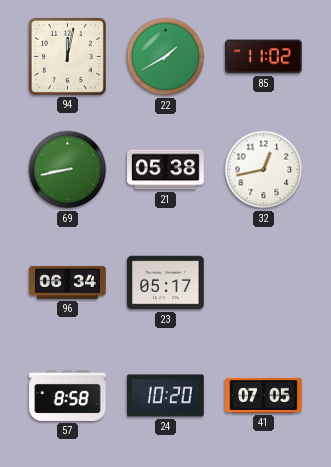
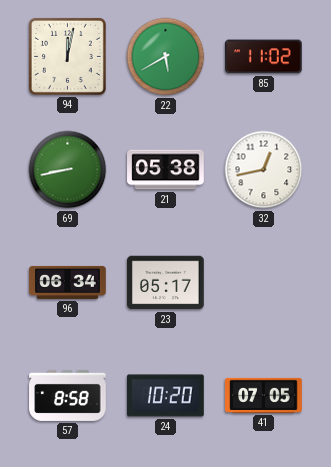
22: 1:40 -> 5:40
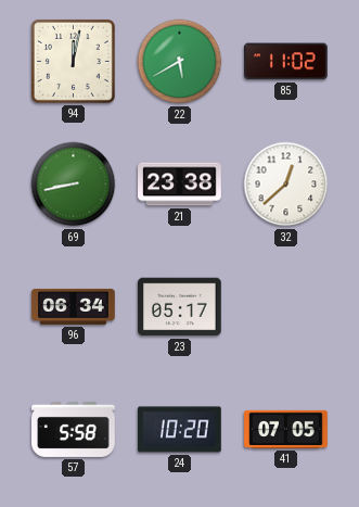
21: 05:38 -> 23:38
32: 12:43 -> 12:38
57: 8:58 -> 5:58
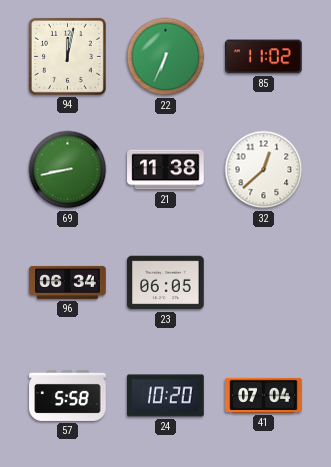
22: 5:40 -> 6:34
21: 23:38 -> 11:38
23: 05:17 -> 06:05
41: 07:05 -> 07:04
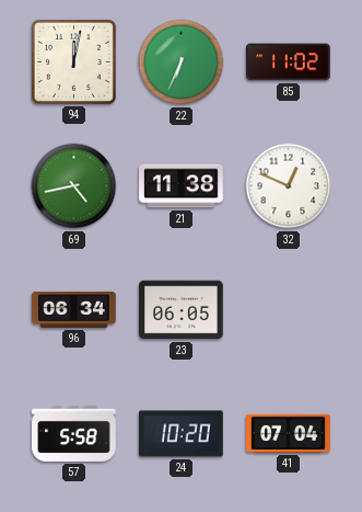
69: 8:43 -> 4:43
32: 12:38 -> 12:49
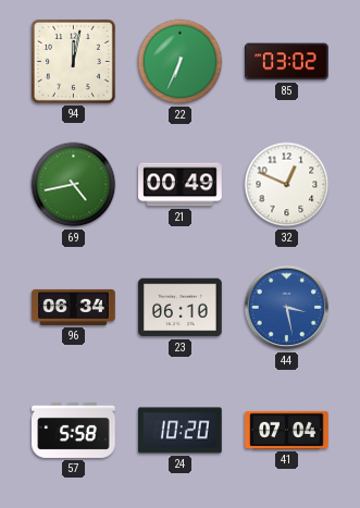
85: 11:02 -> 03:02
21: 11:38 -> 00:49
23: 06:05 -> 06:10
44: none -> 3:28
